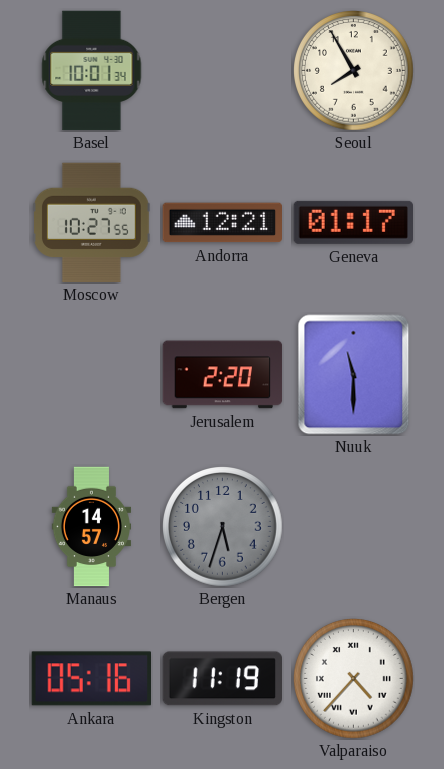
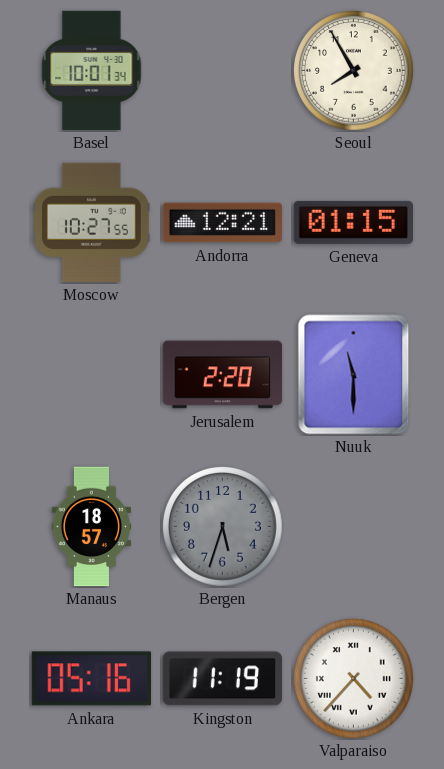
Geneva: 01:17 -> 01:15
Manaus: 14:57 -> 18:57
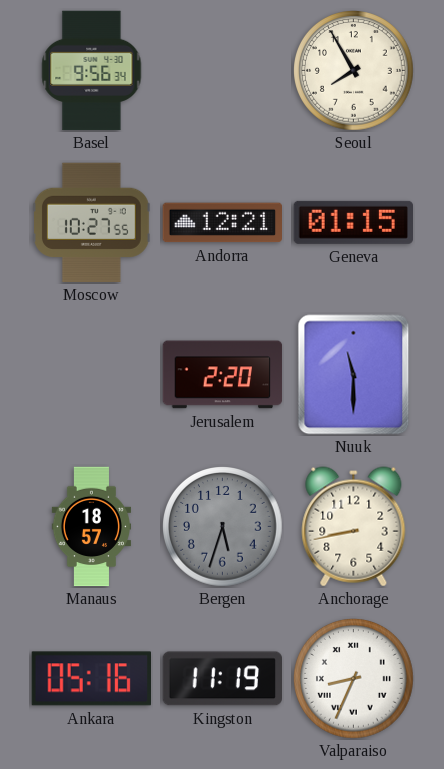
Basel: 10:01 -> 9:56
Anchorage: none -> 8:43
Valparaiso: 4:37 -> 8:34
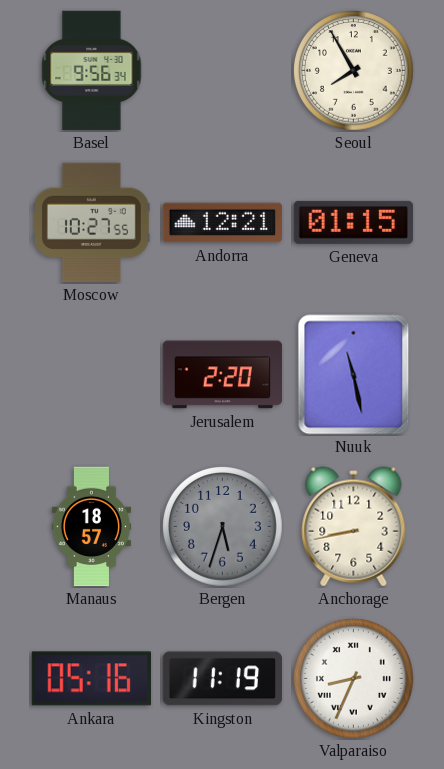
Nuuk: 11:30 -> 11:28
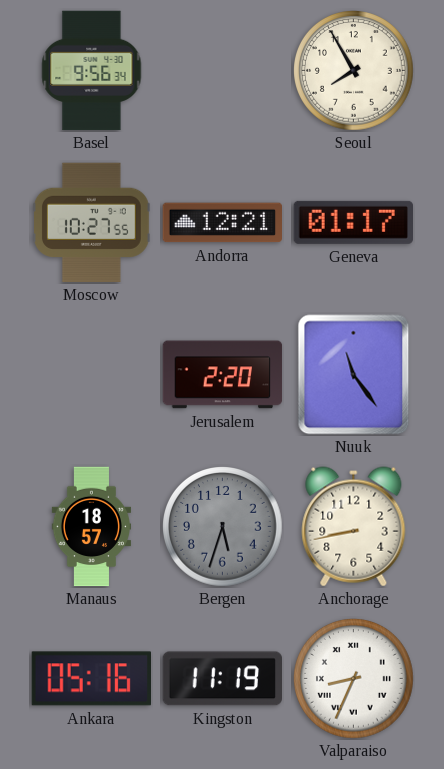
Geneva: 01:15 -> 01:17
Nuuk: 11:28 -> 11:24
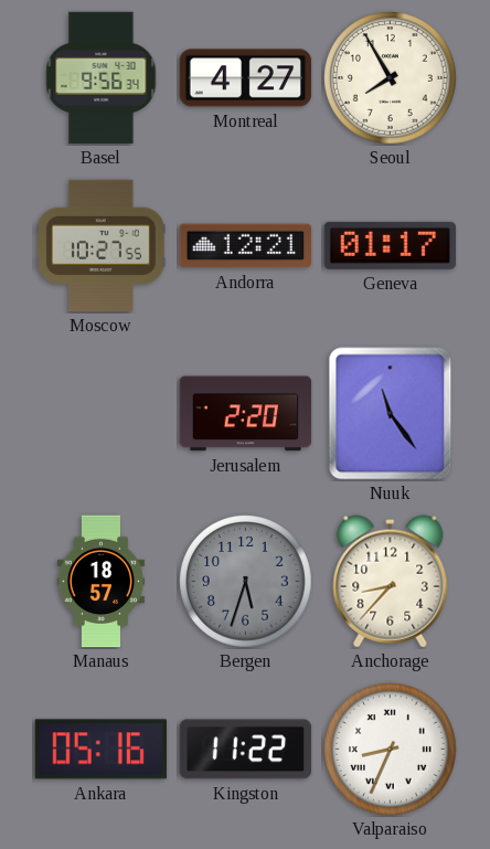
Montreal: none -> 4:27
Anchorage: 8:43 -> 8:37
Kingston: 11:19 -> 11:22
